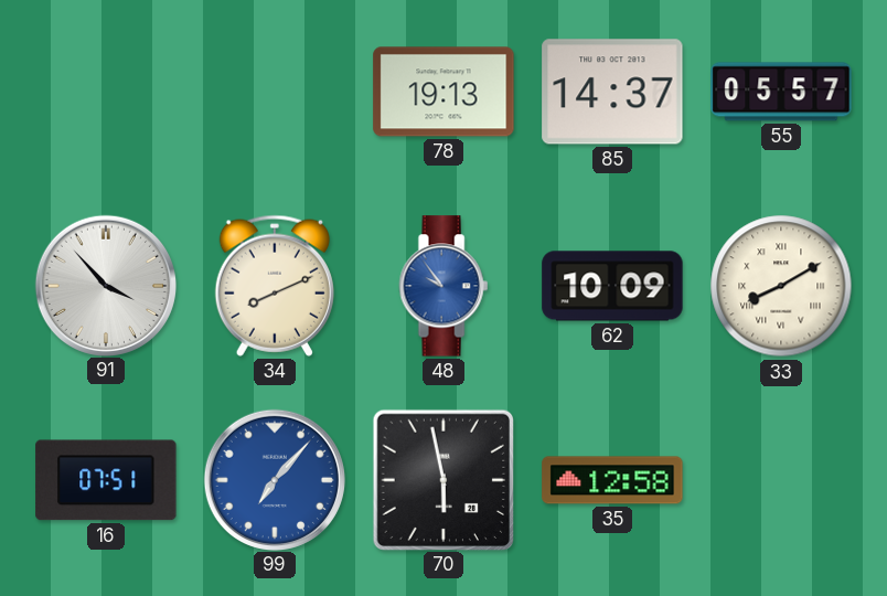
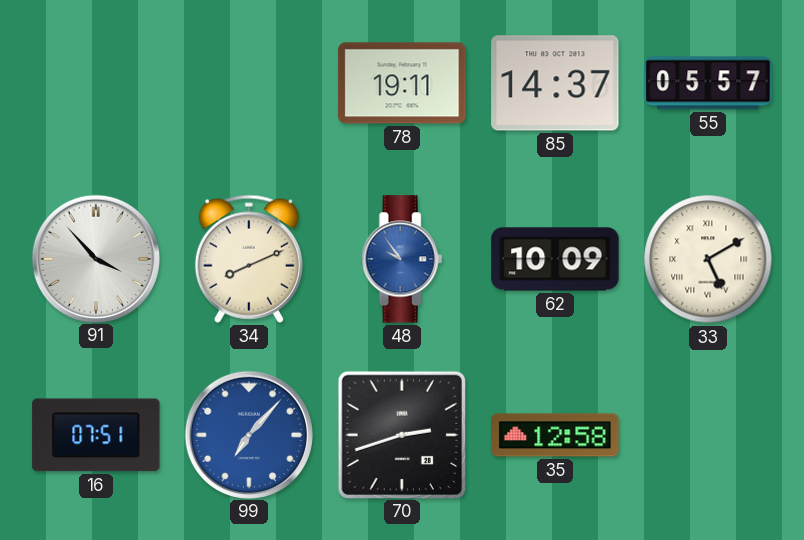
78: 19:13 -> 19:11
33: 8:10 -> 5:10
70: 5:58 -> 2:42
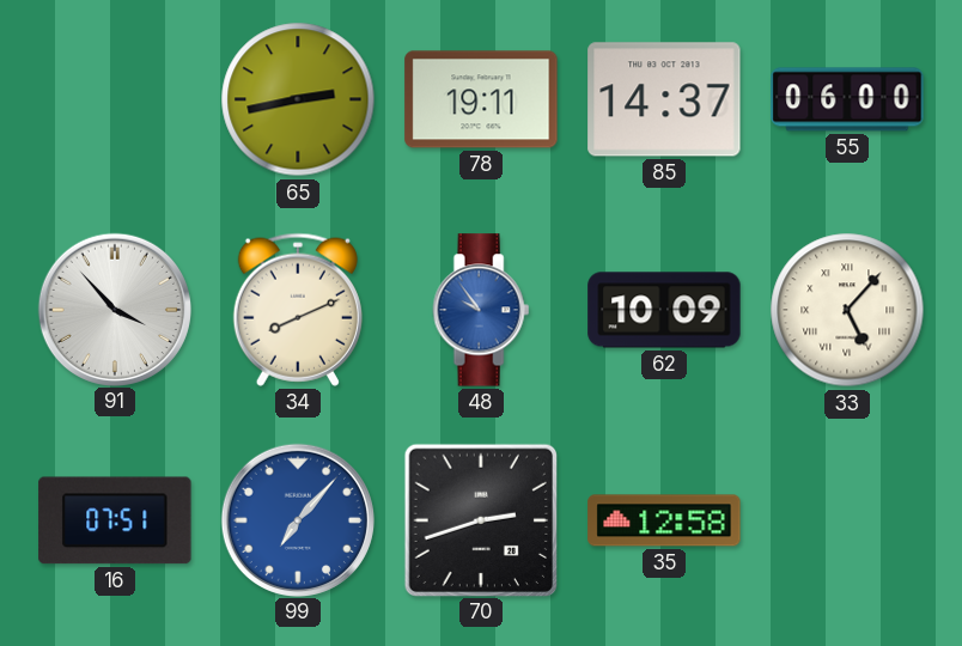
65: none -> 2:43
55: 05:57 -> 06:00
33: 5:10 -> 5:07
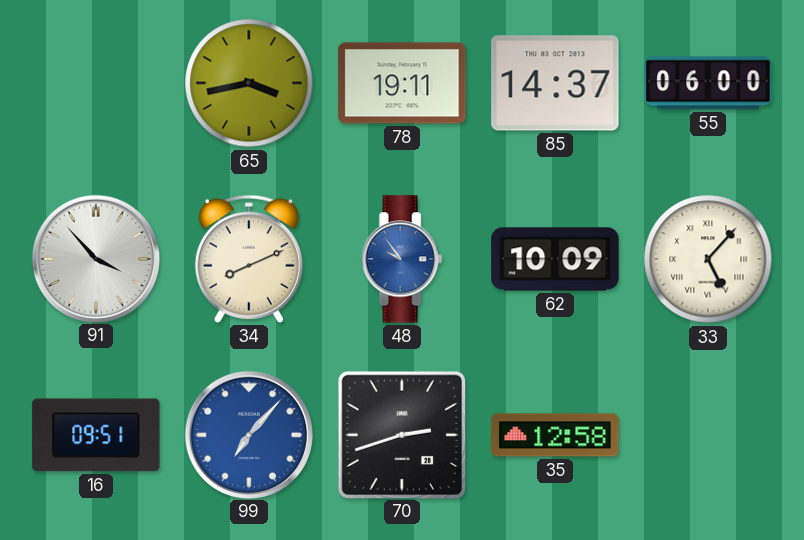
65: 2:43 -> 3:43
16: 07:51 -> 09:51
